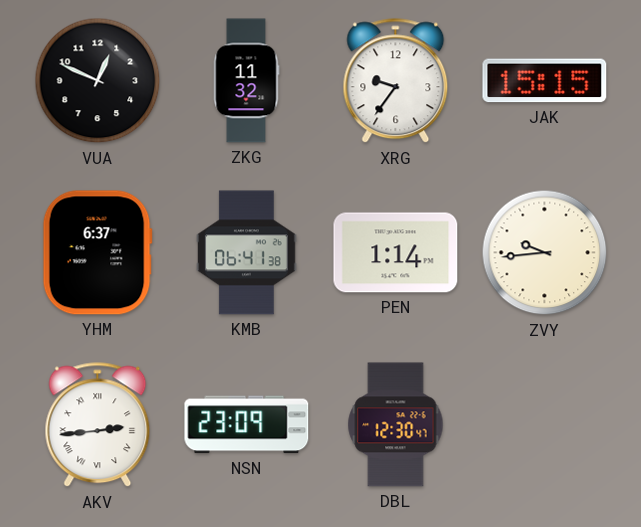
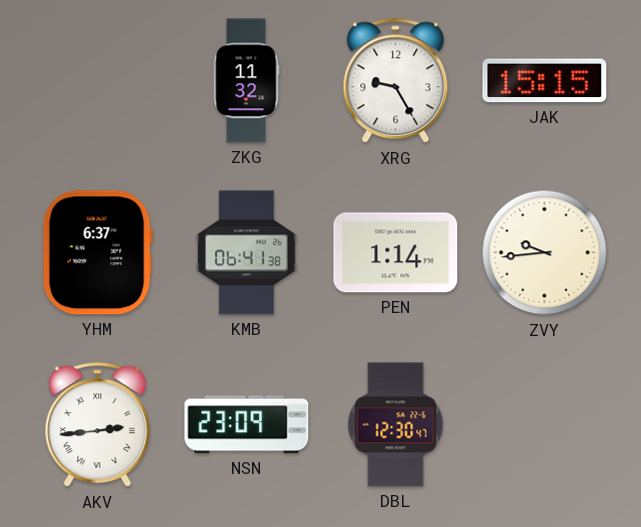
VUA: 12:49 -> none
XRG: 9:36 -> 9:25
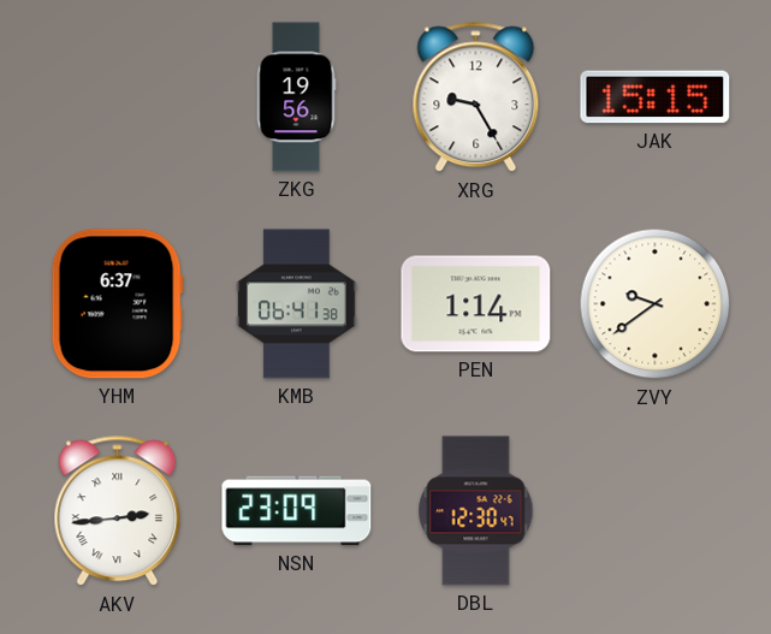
ZKG: 11:32 -> 19:56
ZVY: 9:44 -> 9:39
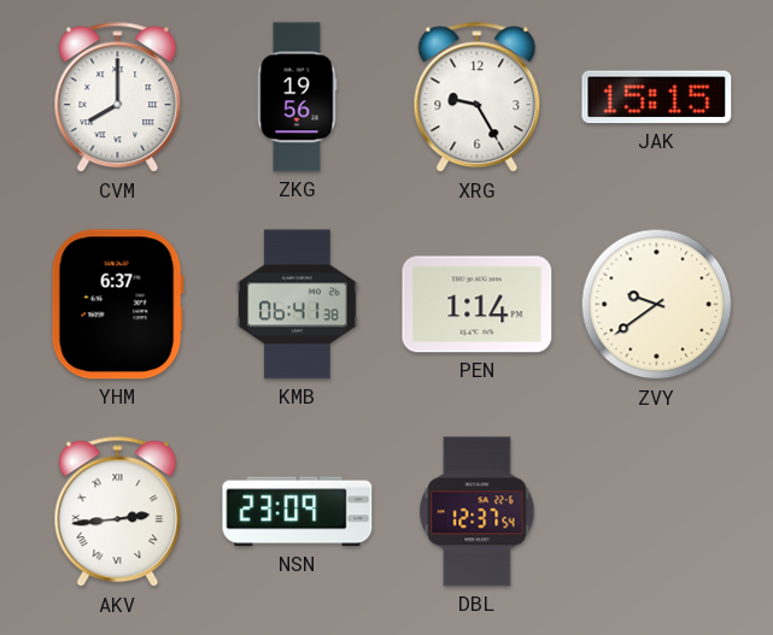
CVM: none -> 8:00
DBL: 12:30 -> 12:37
